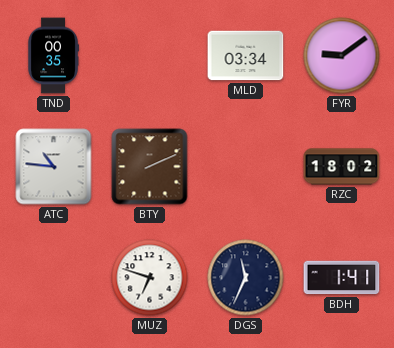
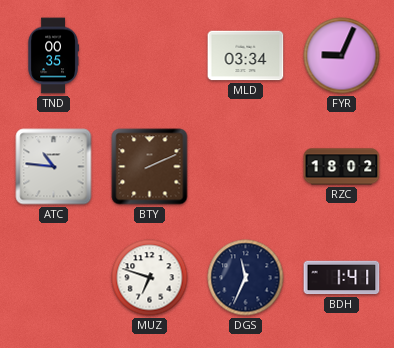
FYR: 9:09 -> 9:04
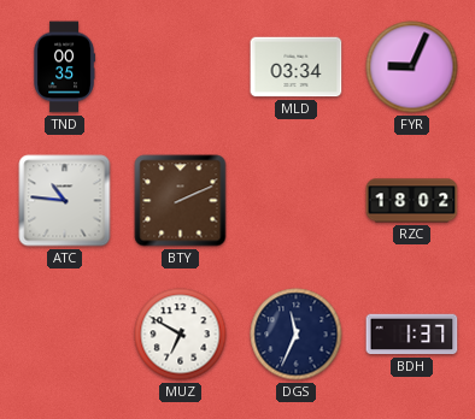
MUZ: 6:48 -> 6:50
BDH: 1:41 -> 1:37
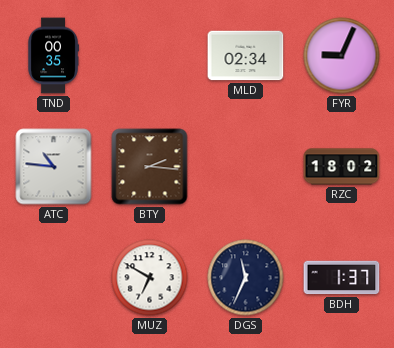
MLD: 03:34 -> 02:34
BTY: 2:11 -> 2:16
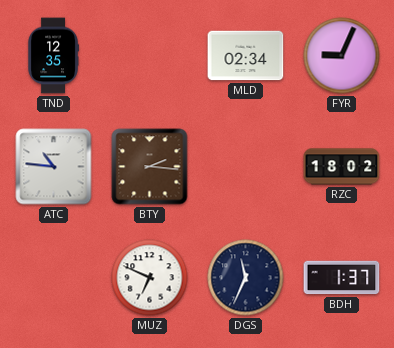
TND: 00:35 -> 12:35
MUZ: 6:50 -> 6:49
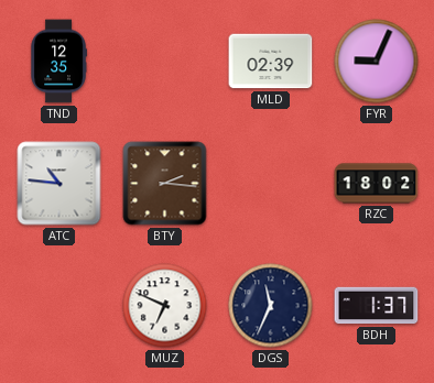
MLD: 02:34 -> 02:39
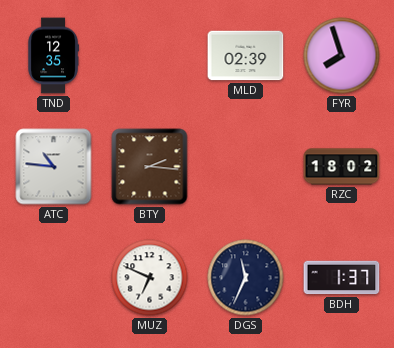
FYR: 9:04 -> 7:57
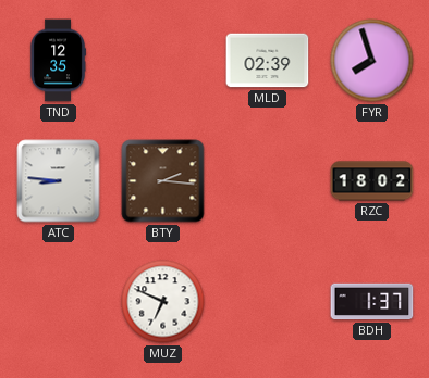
ATC: 10:46 -> 8:46
DGS: 11:34 -> none
